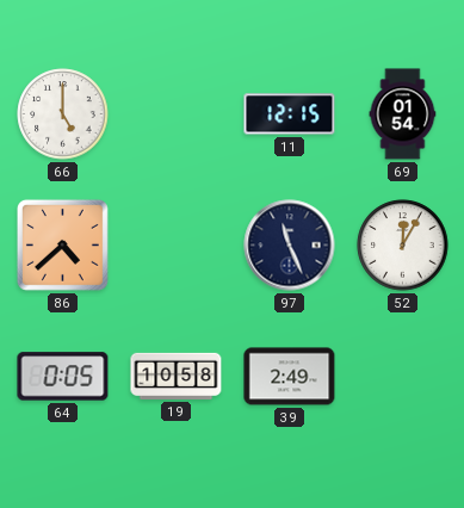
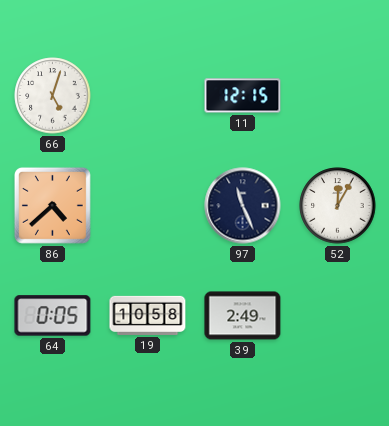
66: 5:00 -> 5:03
69: 01:54 -> none
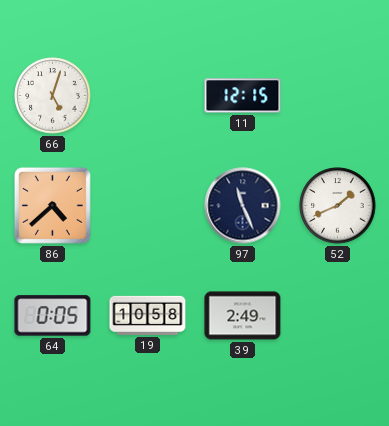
52: 12:05 -> 1:41
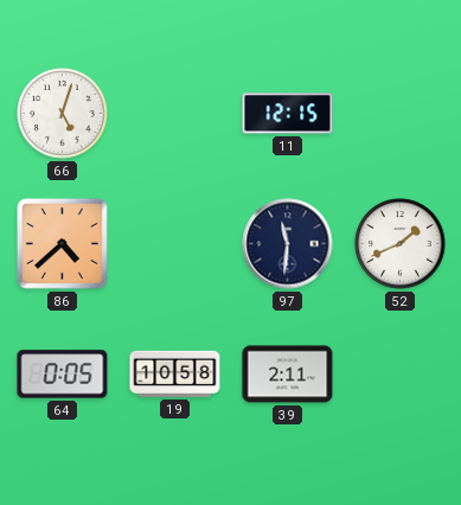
97: 11:26 -> 11:31
39: 2:49 -> 2:11
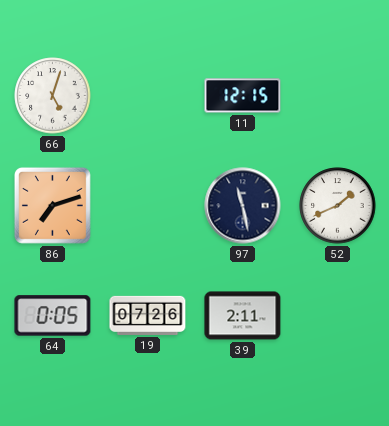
86: 4:38 -> 7:12
97: 11:31 -> 11:28
19: 10:58 -> 07:26
